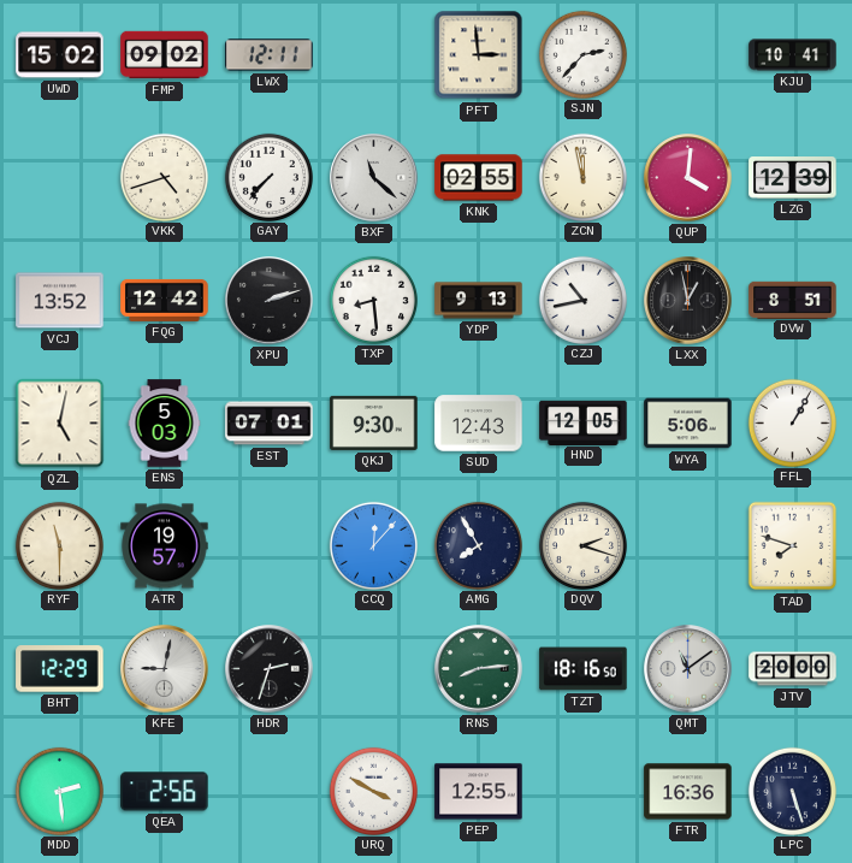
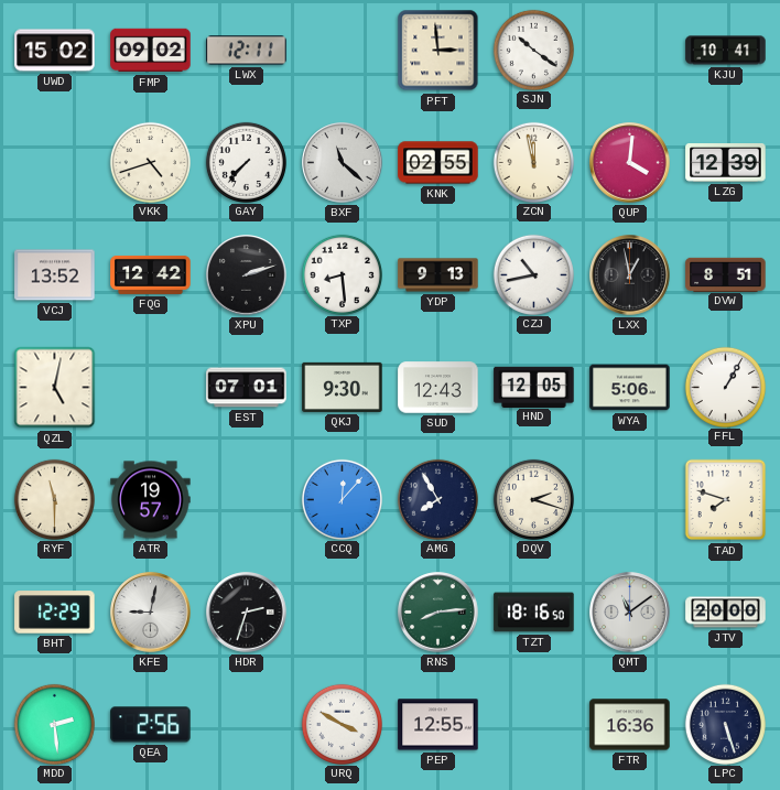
SJN: 2:37 -> 10:21
ENS: 5:03 -> none
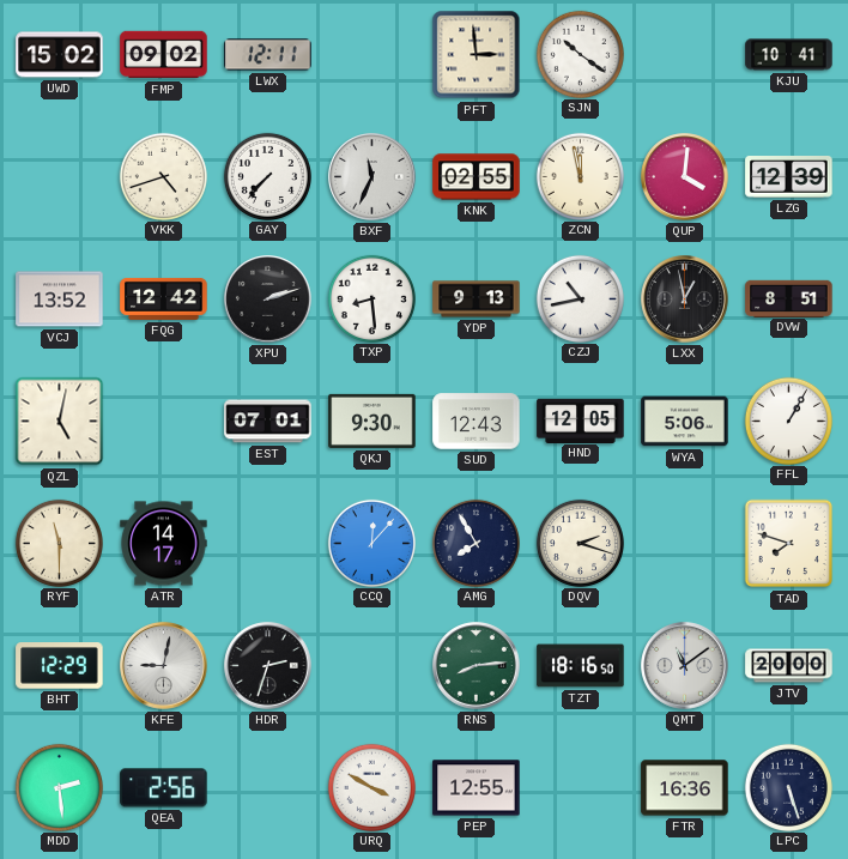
BXF: 11:22 -> 11:34
ATR: 19:57 -> 14:17
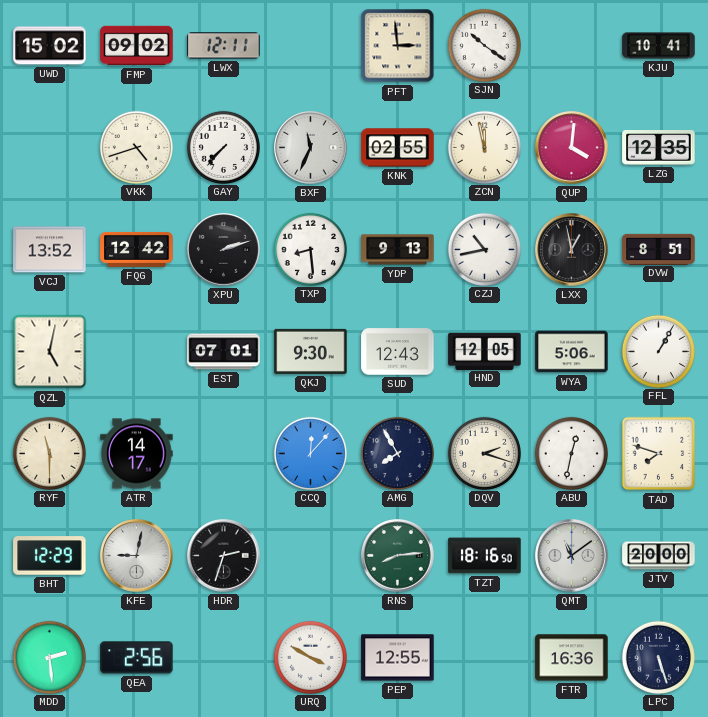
LZG: 12:39 -> 12:35
ABU: none -> 12:32
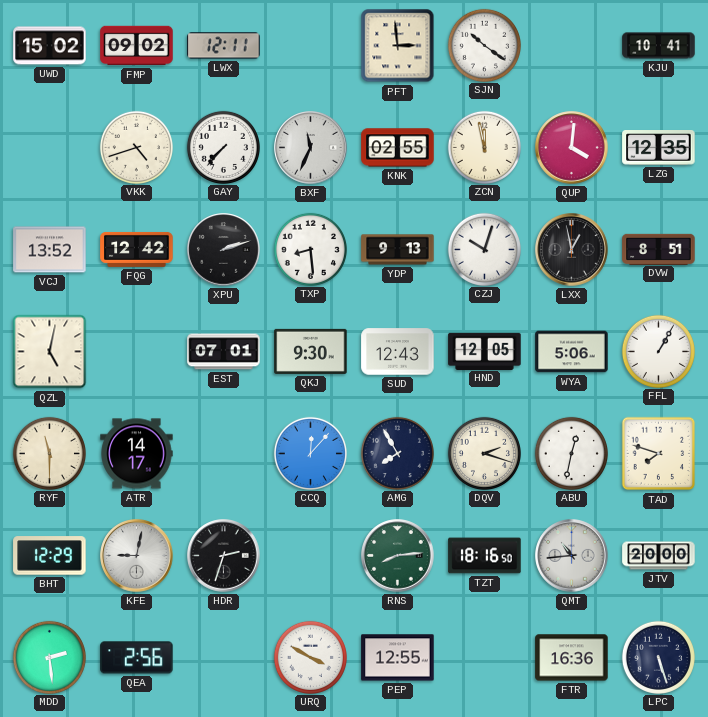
CZJ: 10:43 -> 10:03
QMT: 11:09 -> 10:44
